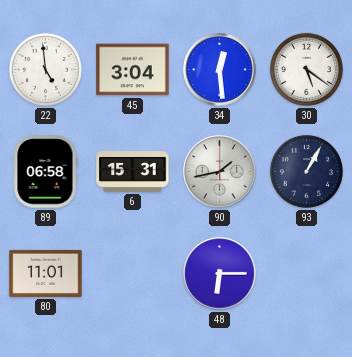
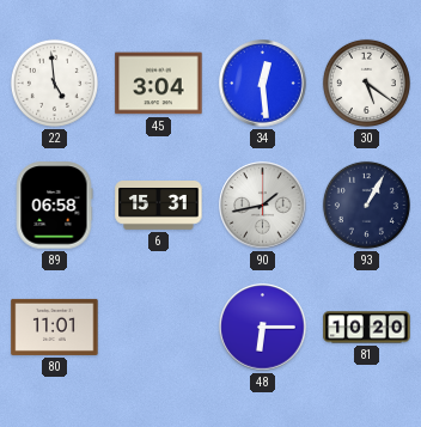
81: none -> 10:20
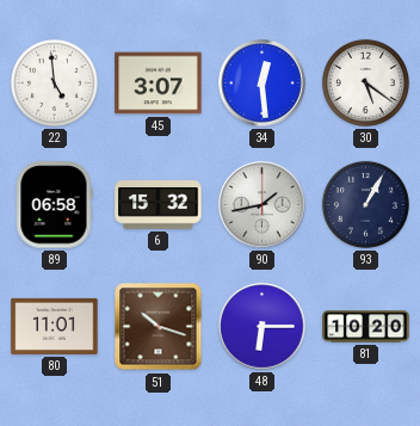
45: 3:04 -> 3:07
6: 15:31 -> 15:32
51: none -> 10:18
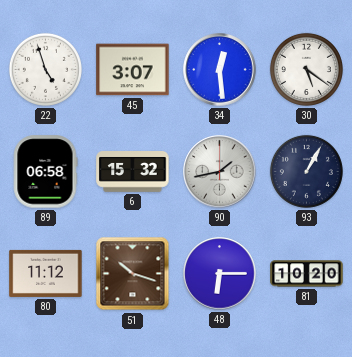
22: 4:59 -> 4:57
80: 11:01 -> 11:12
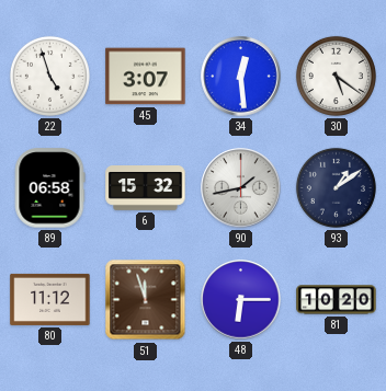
93: 1:05 -> 1:09
51: 10:18 -> 11:57
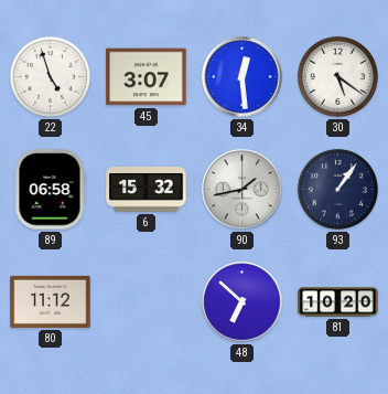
93: 1:09 -> 1:06
51: 11:57 -> none
48: 6:15 -> 6:52
